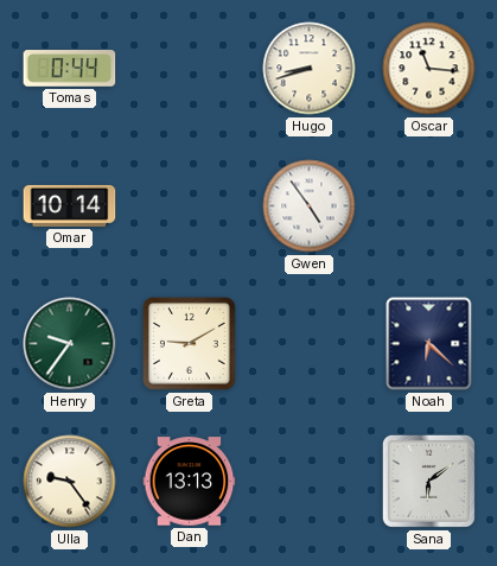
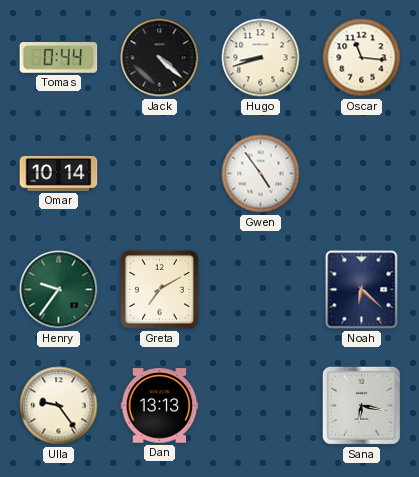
Jack: none -> 4:22
Greta: 9:10 -> 7:10
Sana: 6:09 -> 6:17
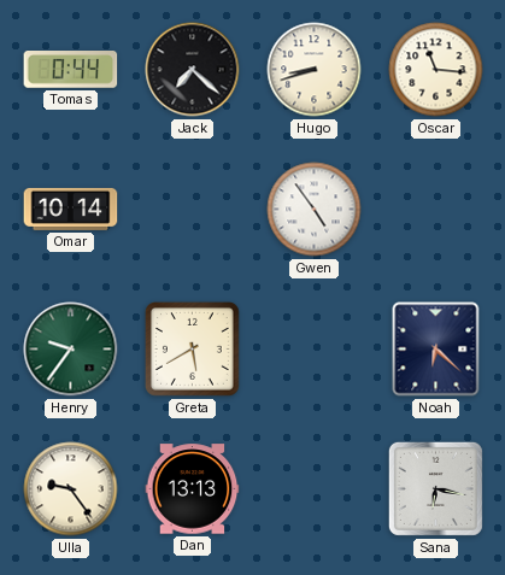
Jack: 4:22 -> 7:22
Greta: 7:10 -> 5:40
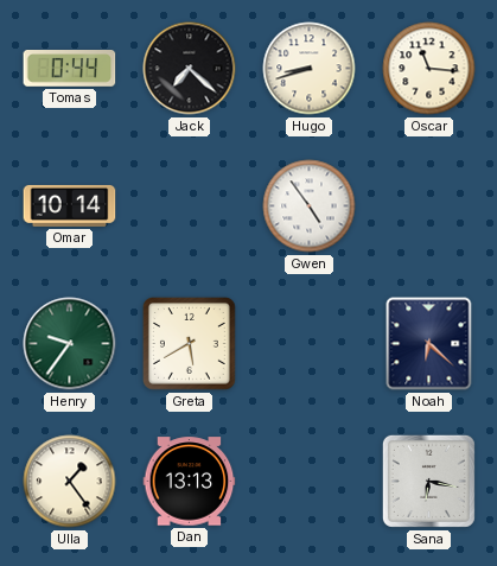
Ulla: 9:24 -> 1:24
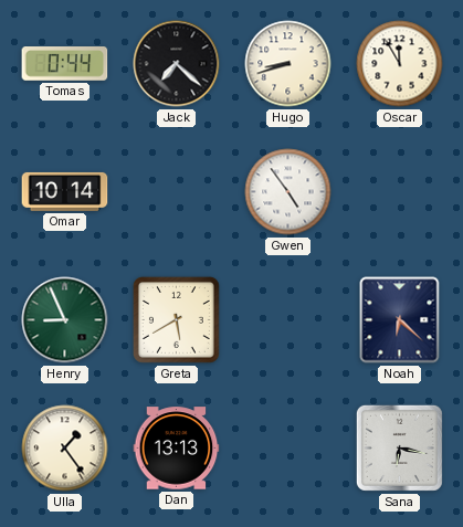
Oscar: 11:16 -> 11:55
Henry: 9:36 -> 8:56
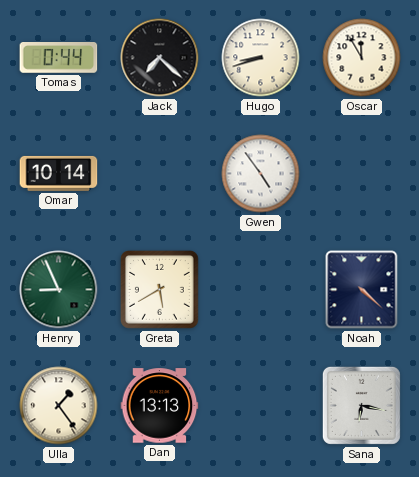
Noah: 6:22 -> 4:22
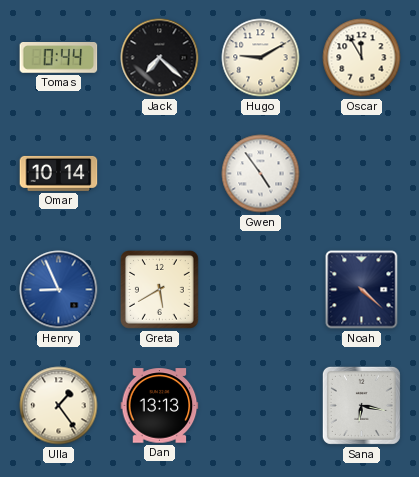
Hugo: 8:42 -> 9:10
Henry dial: green -> blue
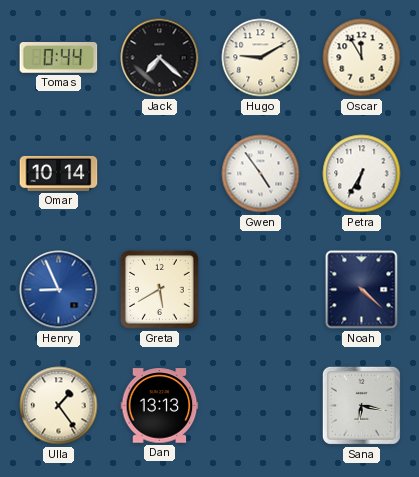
Petra: none -> 6:35
